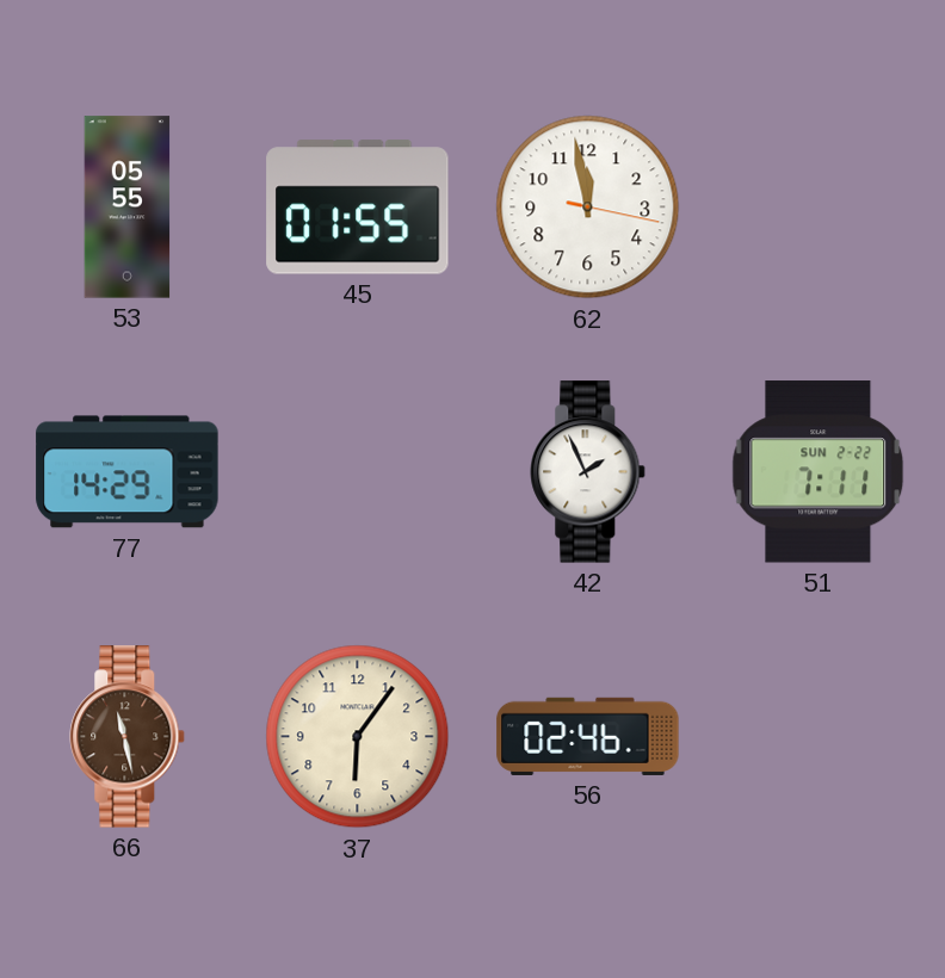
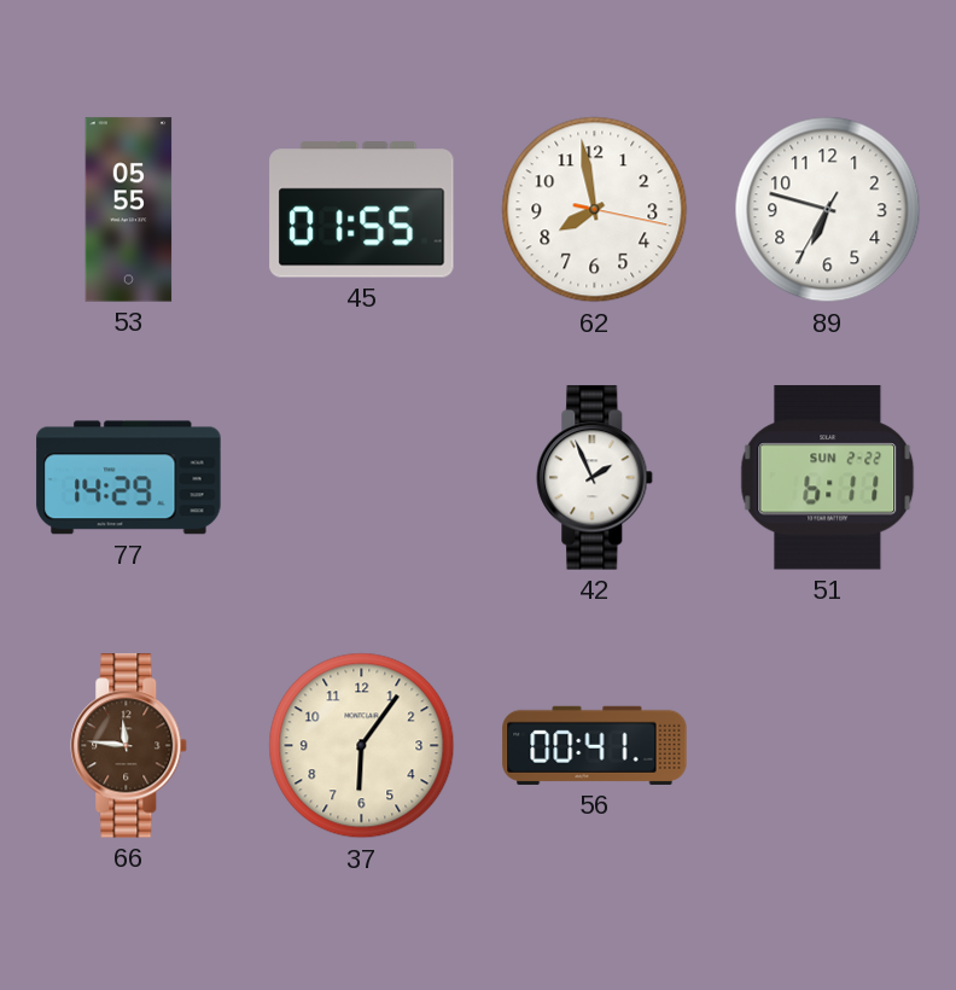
62: 11:58 -> 7:58
89: none -> 6:47
51: 7:11 -> 6:11
66: 11:28 -> 11:46
56: 02:46 -> 00:41
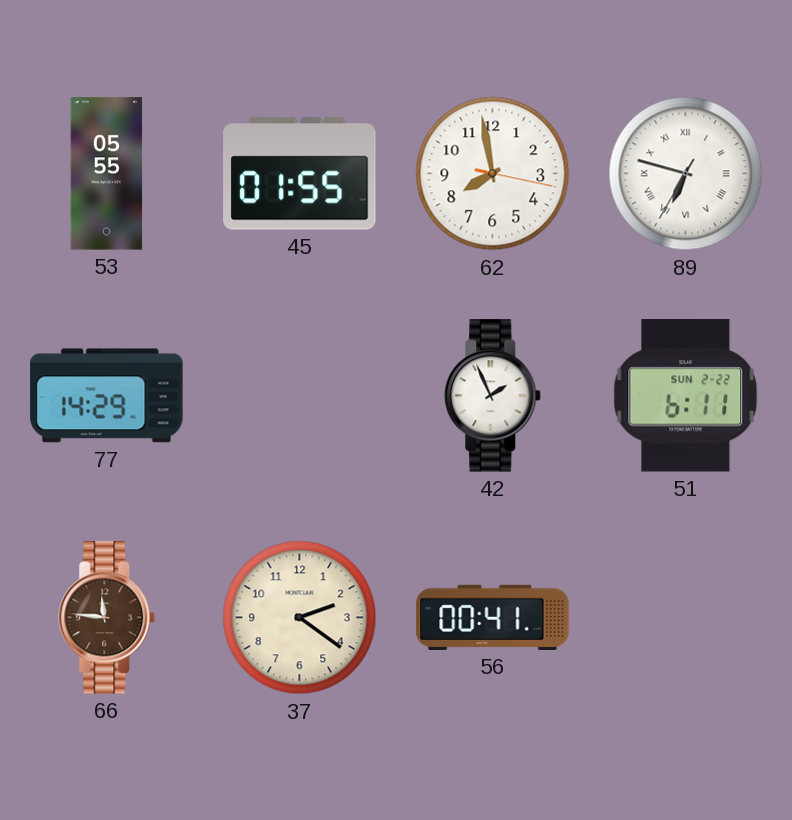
89 numerals: Arabic -> Roman
37: 6:06 -> 2:21
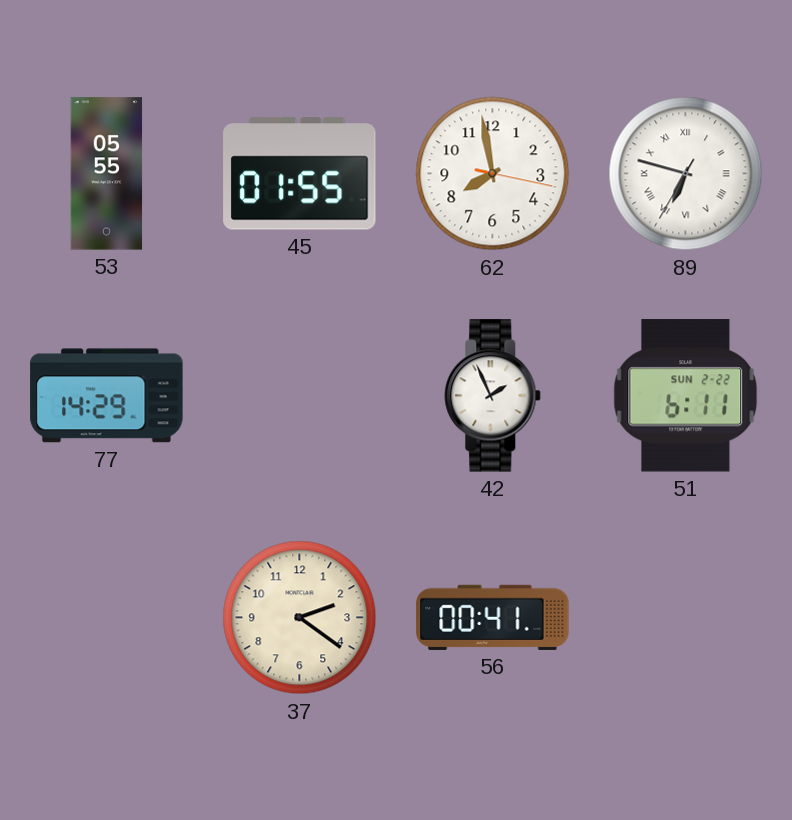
66: 11:46 -> none
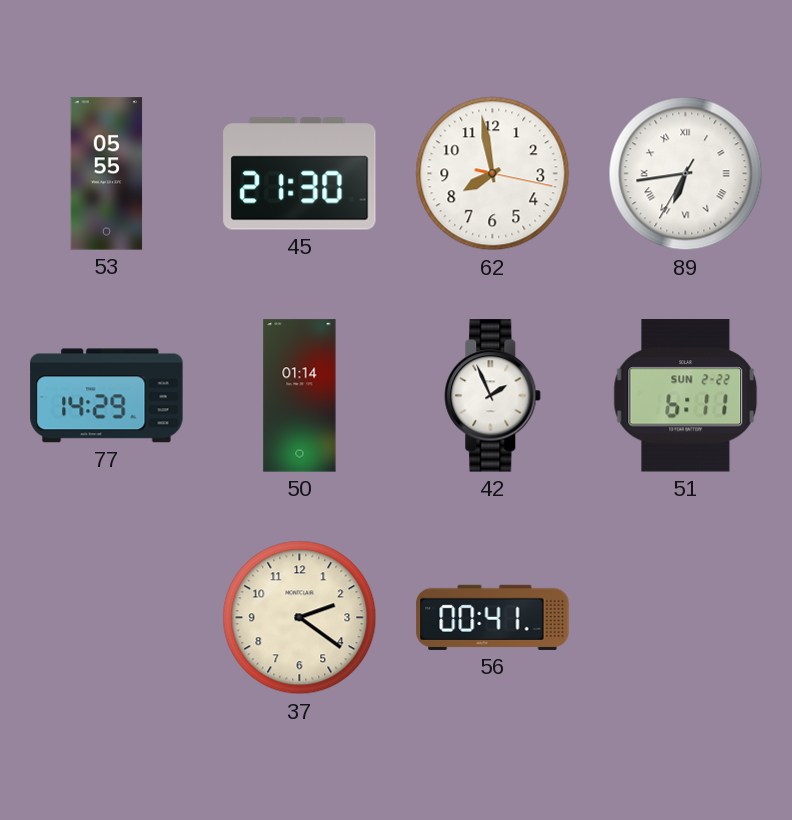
45: 01:55 -> 21:30
89: 6:47 -> 6:43
50: none -> 01:14
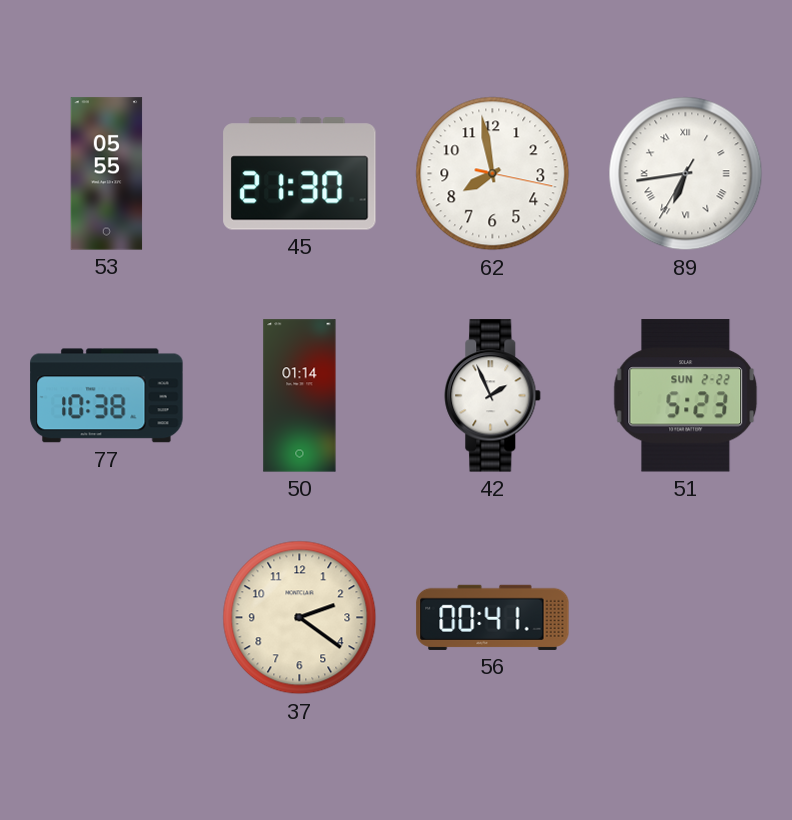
77: 14:29 -> 10:38
51: 6:11 -> 5:23
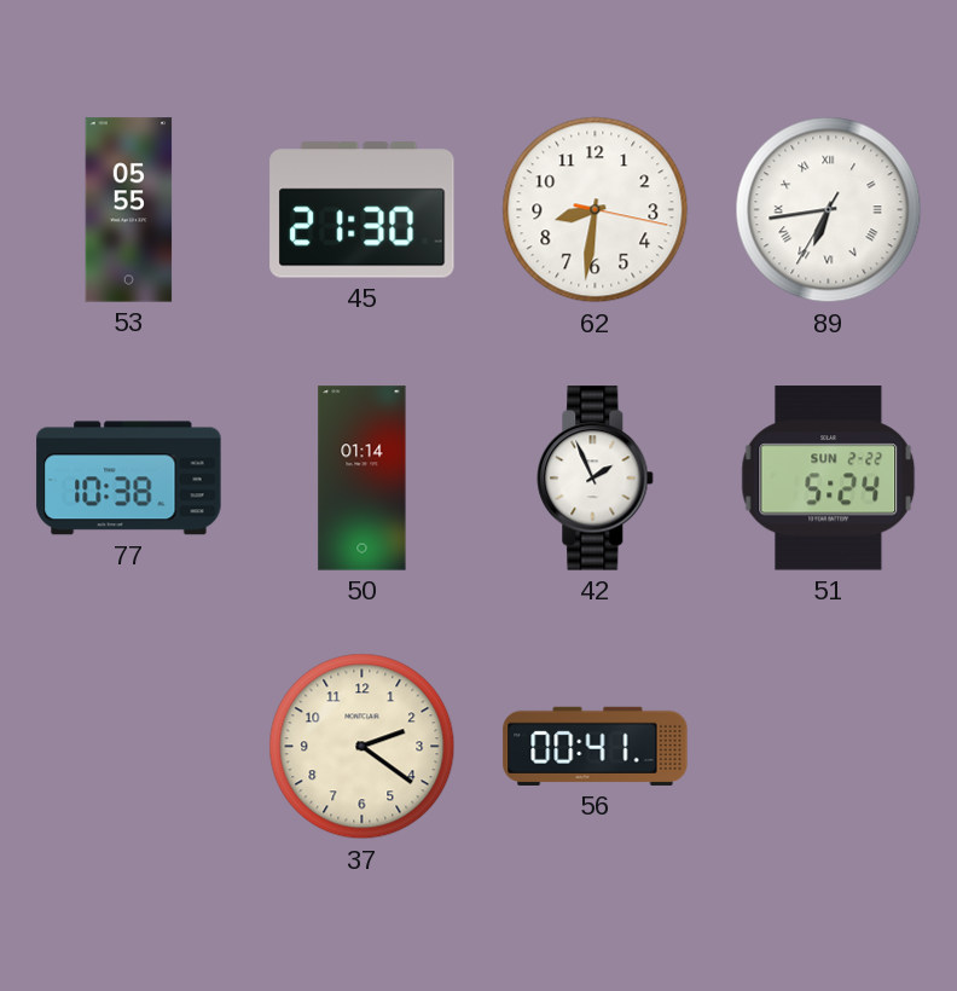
62: 7:58 -> 8:31
51: 5:23 -> 5:24
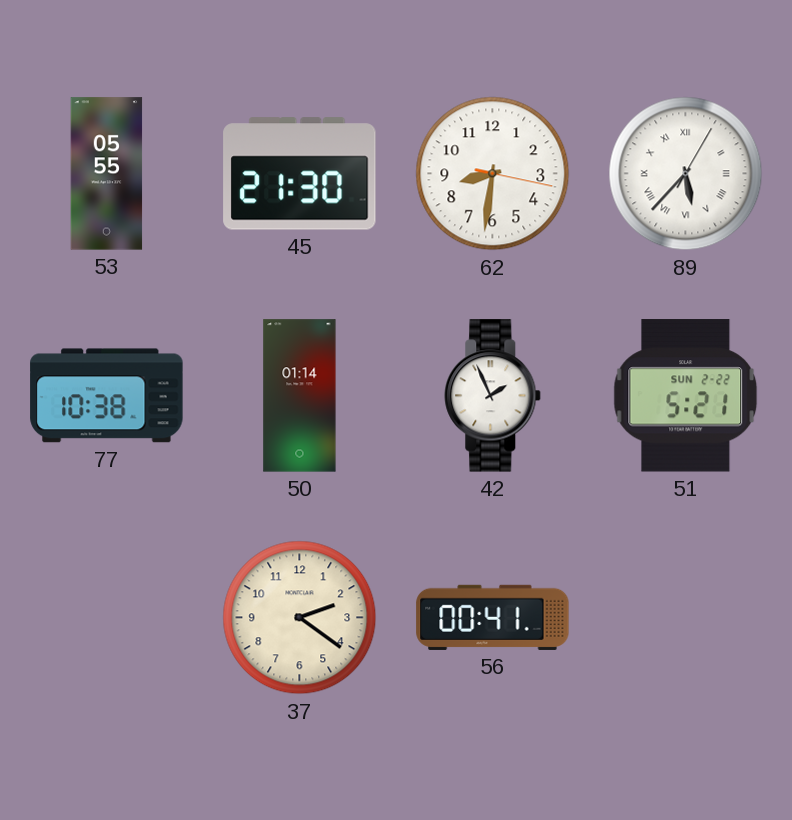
89: 6:43 -> 5:37
51: 5:24 -> 5:21
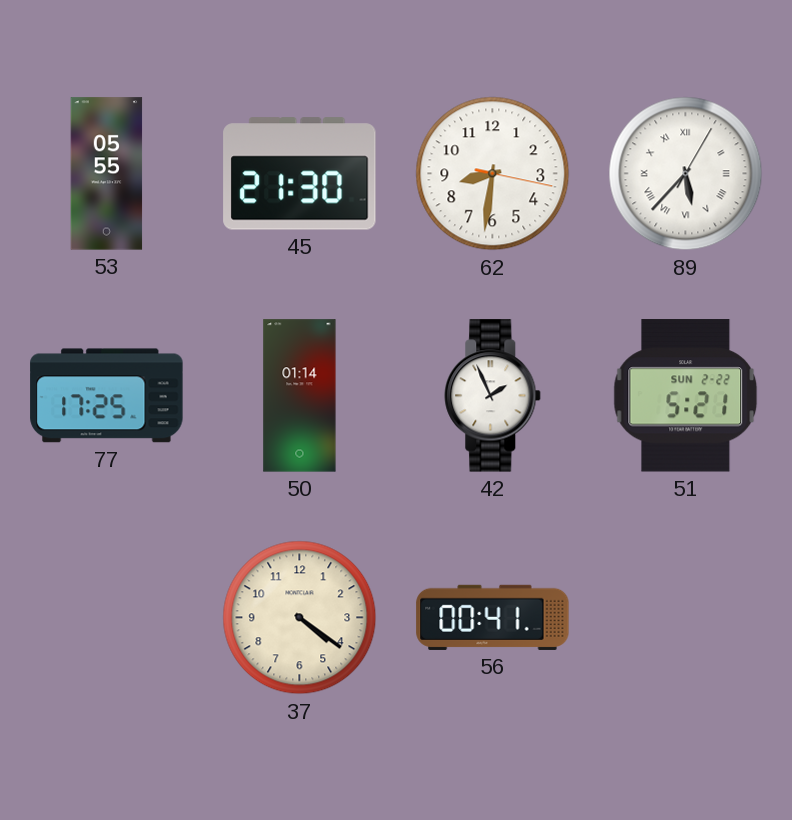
77: 10:38 -> 17:25
37: 2:21 -> 4:21
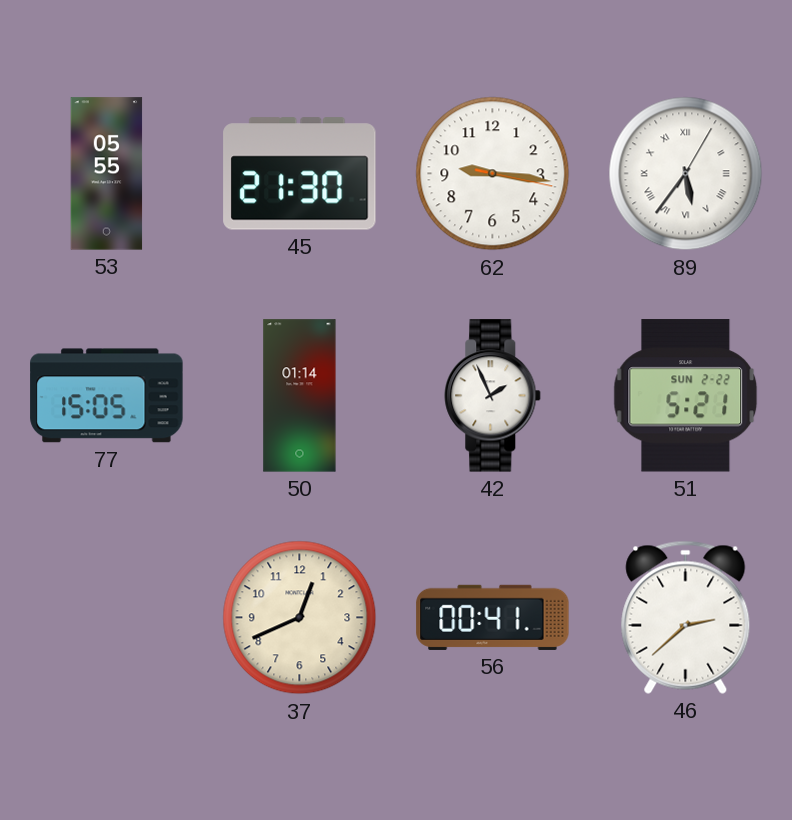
62: 8:31 -> 9:16
89: 5:37 -> 5:36
77: 17:25 -> 15:05
37: 4:21 -> 12:41
46: none -> 2:38
